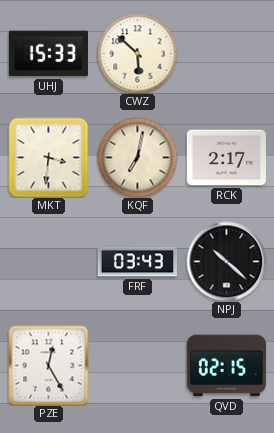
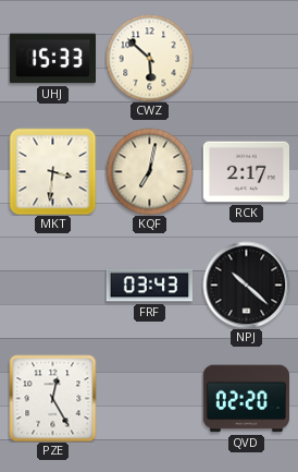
QVD: 02:15 -> 02:20
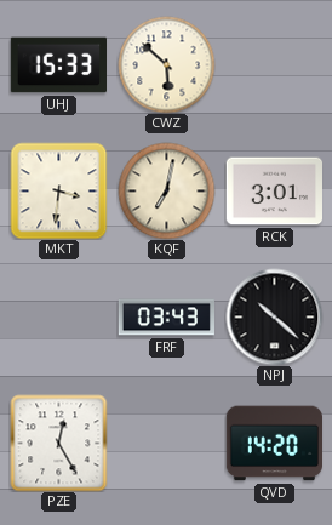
RCK: 2:17 -> 3:01
QVD: 02:20 -> 14:20
